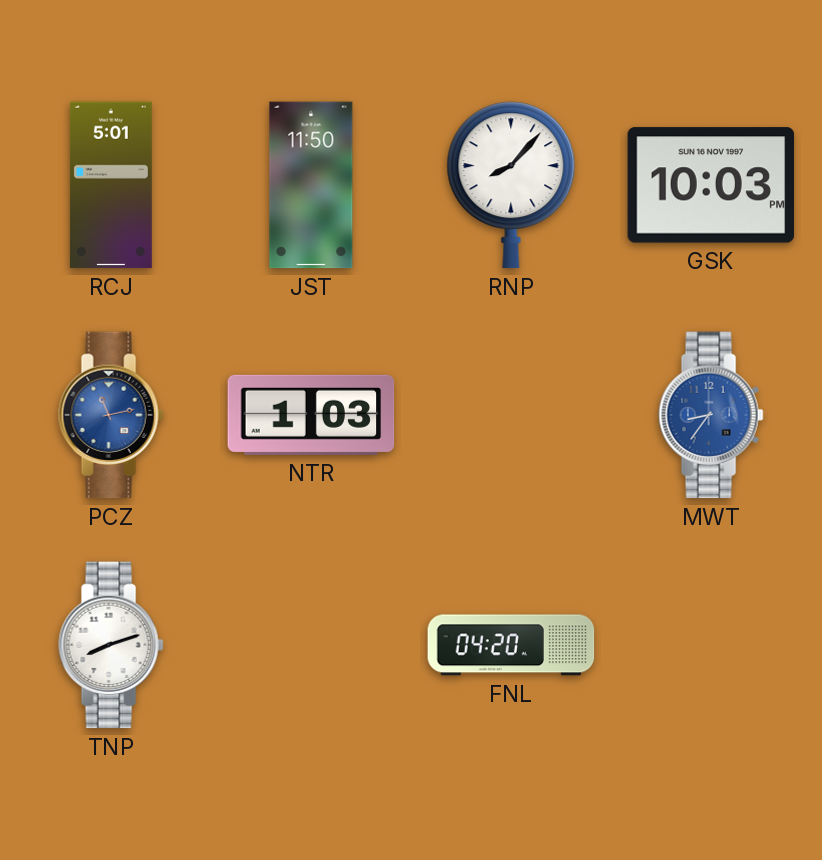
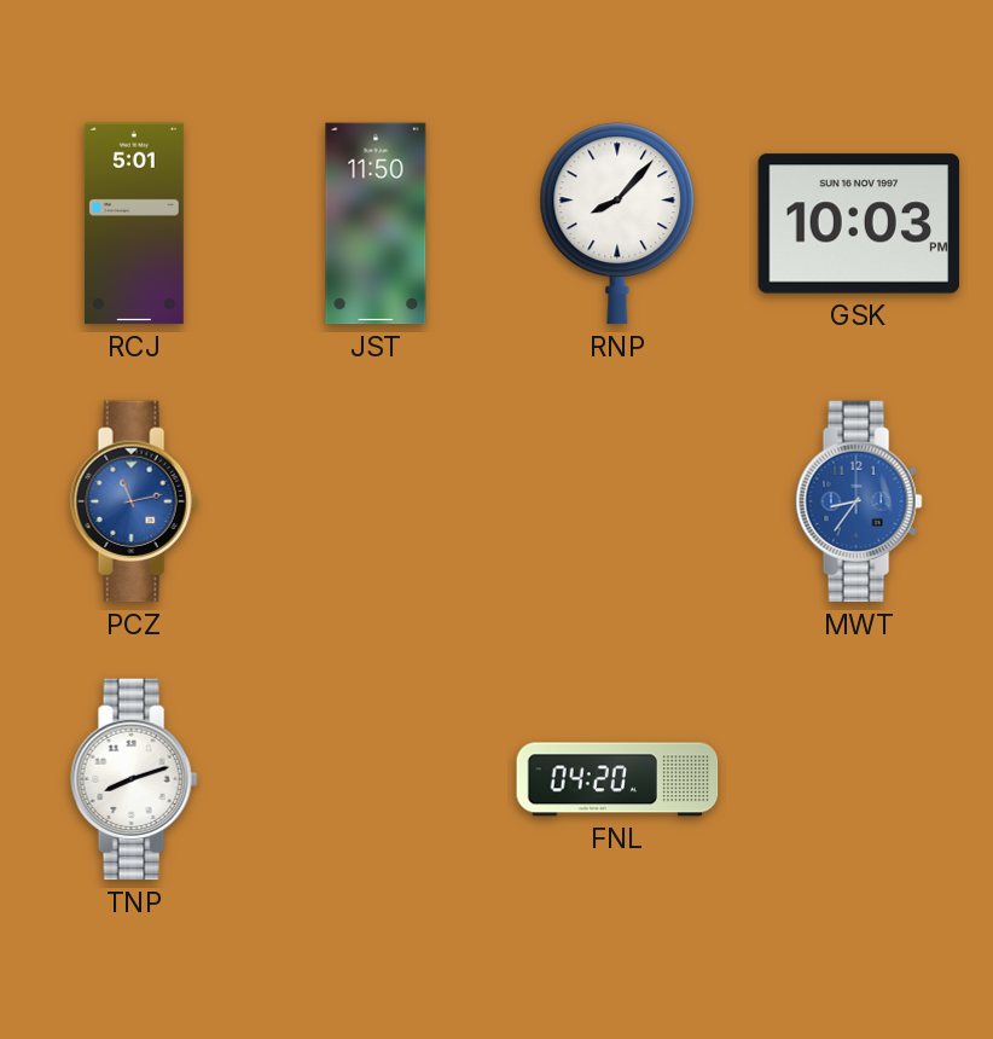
NTR: 1:03 -> none
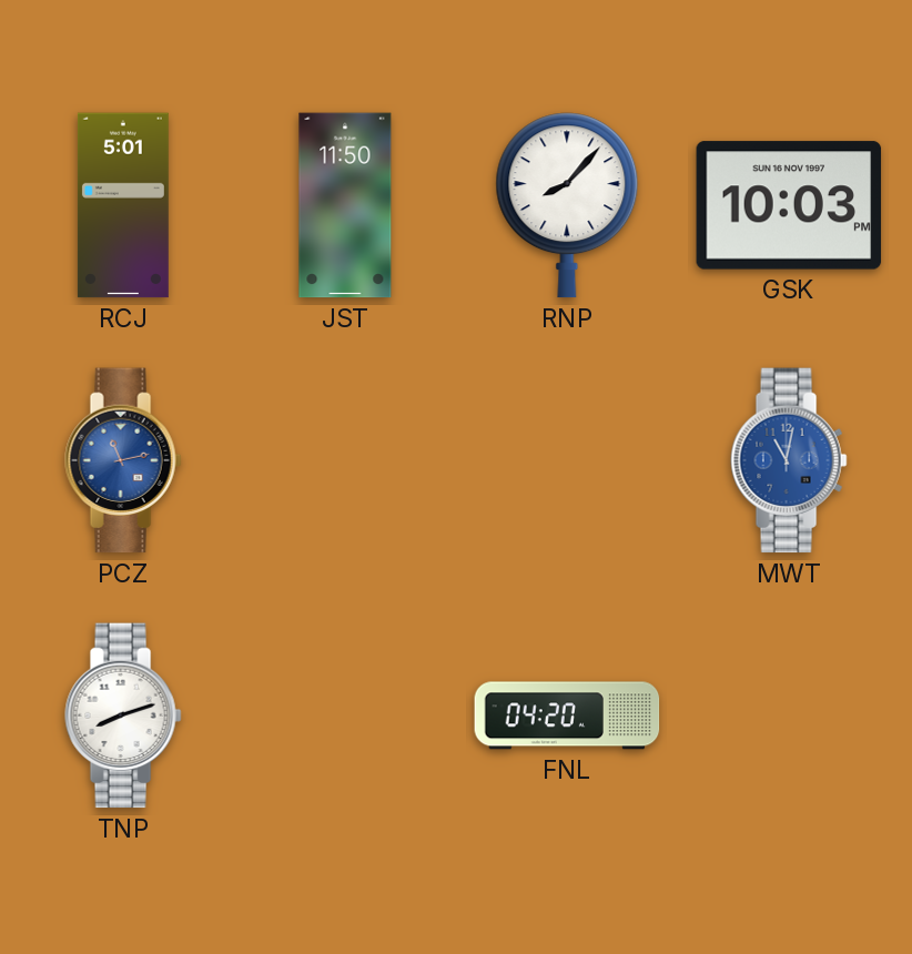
MWT: 8:36 -> 11:02
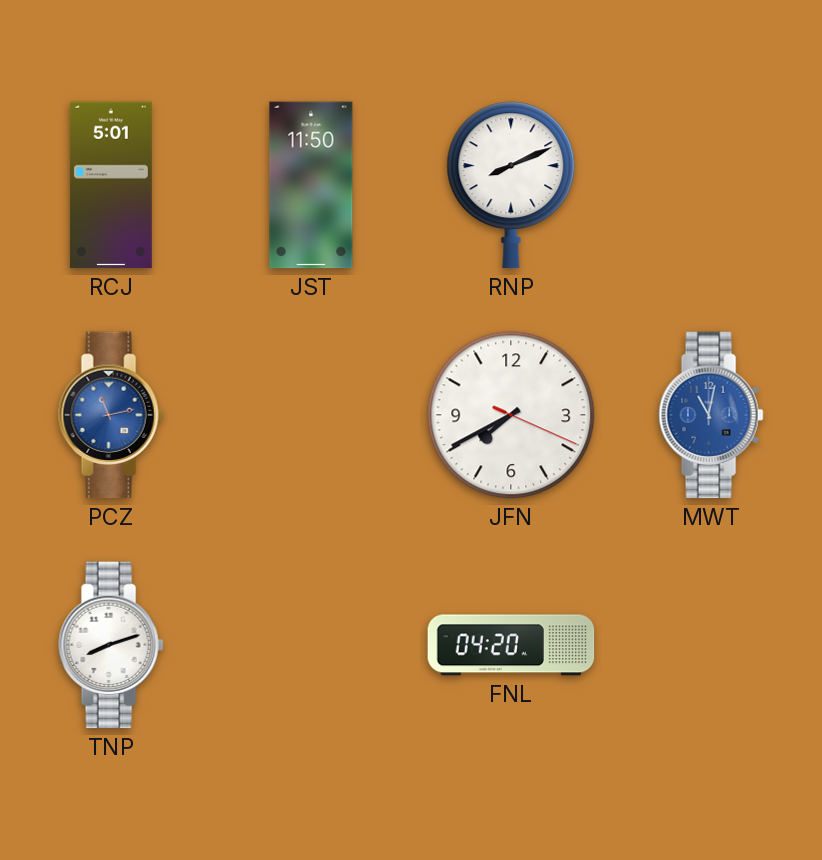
RNP: 8:07 -> 8:11
GSK: 10:03 -> none
JFN: none -> 7:40
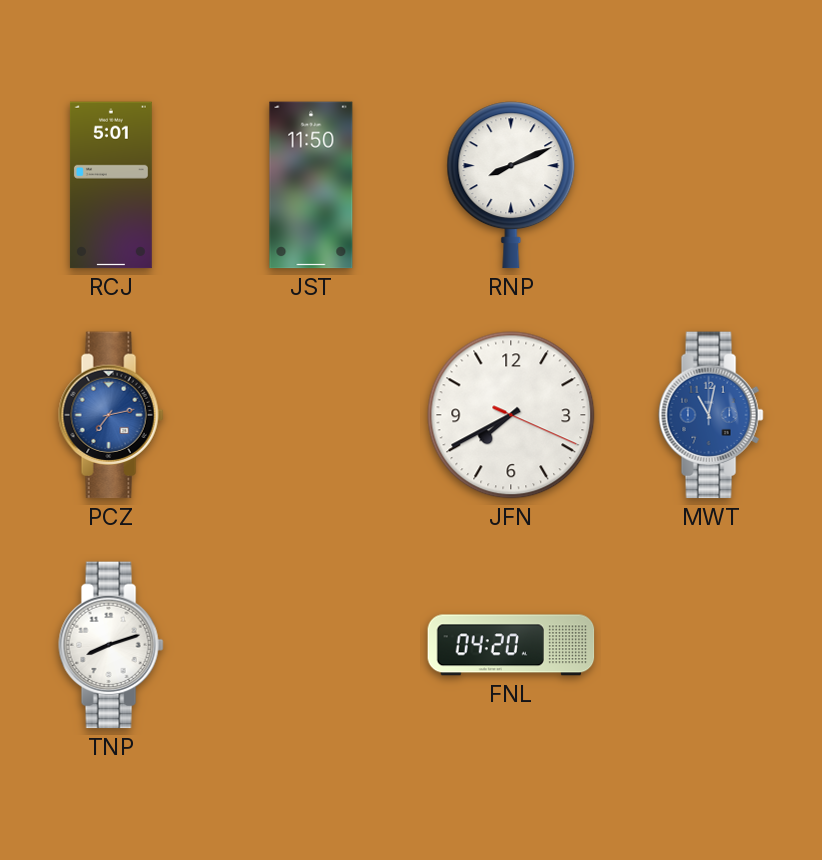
PCZ: 11:13 -> 7:13
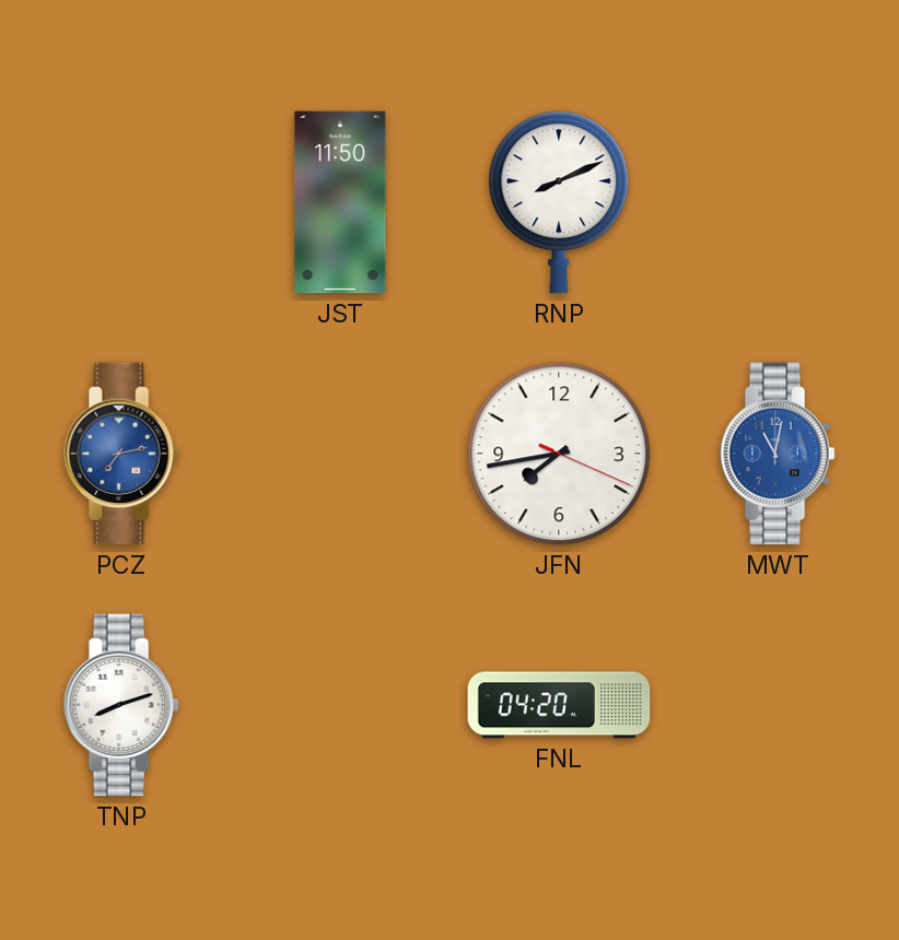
RCJ: 5:01 -> none
JFN: 7:40 -> 7:43
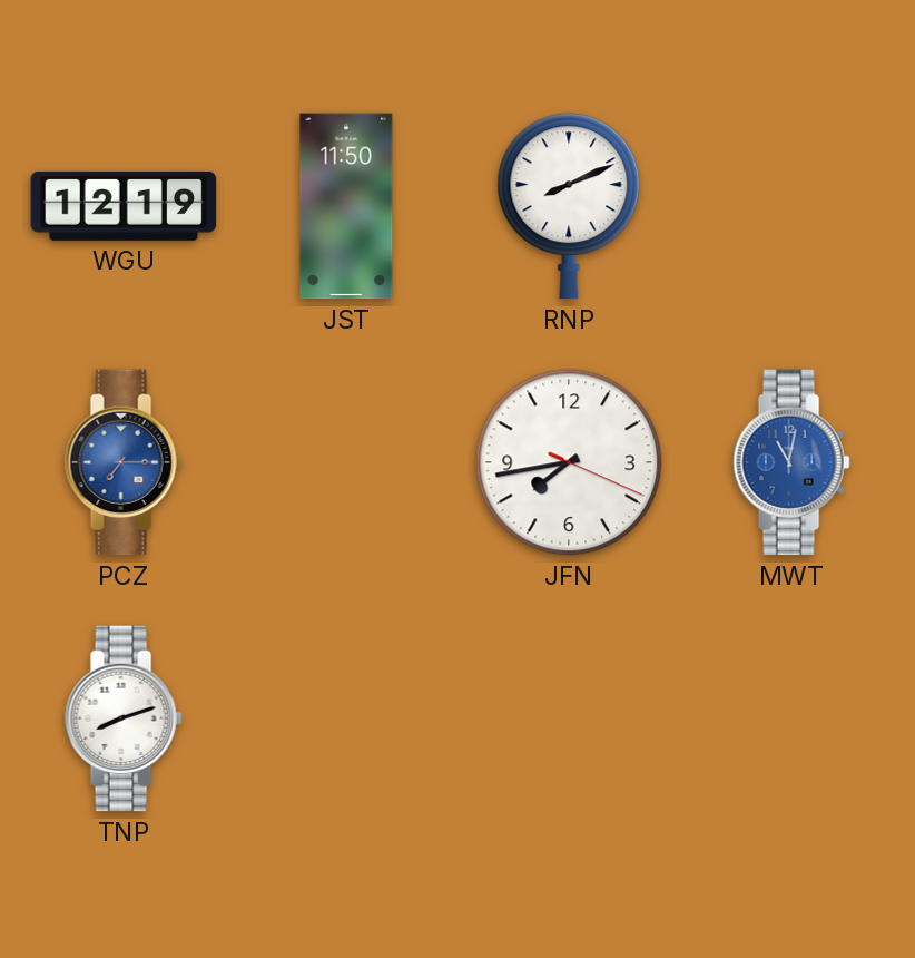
WGU: none -> 12:19
PCZ: 7:13 -> 7:15
FNL: 04:20 -> none
